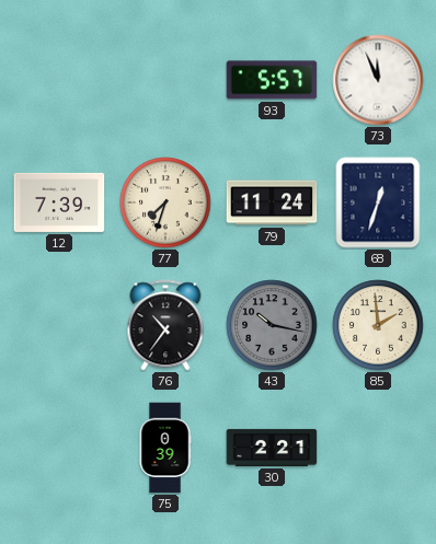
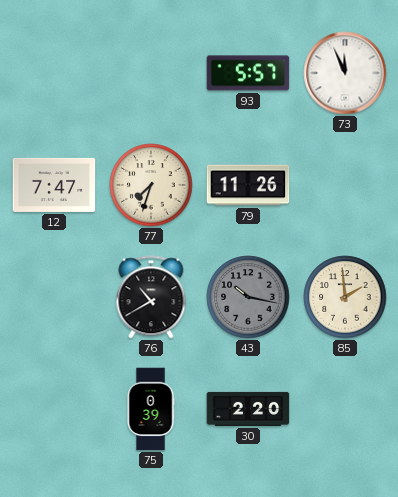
12: 7:39 -> 7:47
79: 11:24 -> 11:26
68: 12:33 -> none
76: 10:36 -> 10:40
30: 2:21 -> 2:20
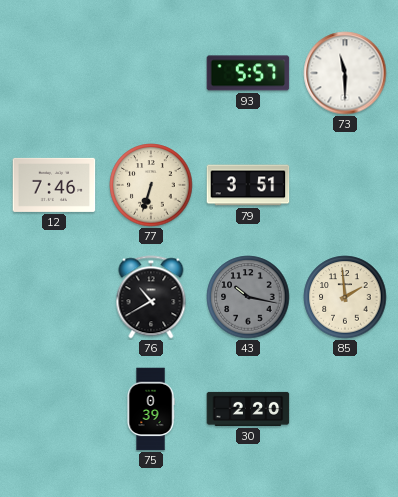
73: 11:56 -> 11:30
12: 7:47 -> 7:46
77: 7:33 -> 6:33
79: 11:26 -> 3:51
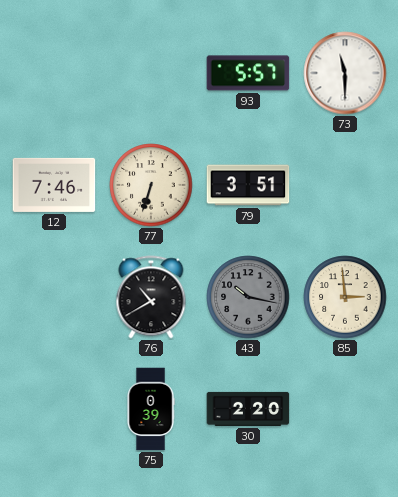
85: 1:59 -> 2:59
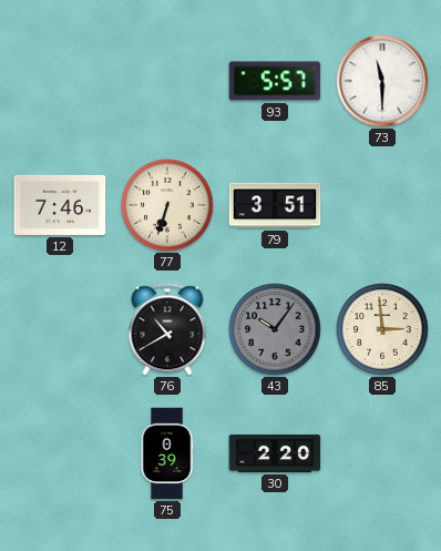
43: 10:17 -> 10:06
